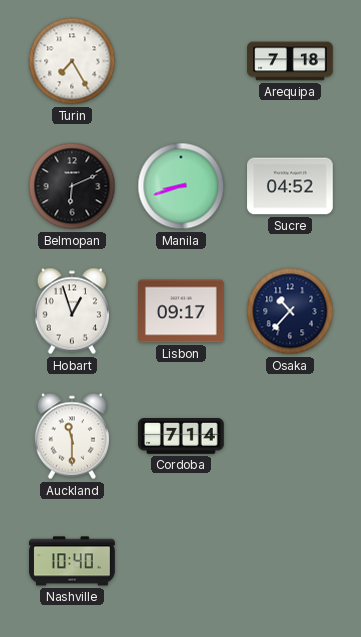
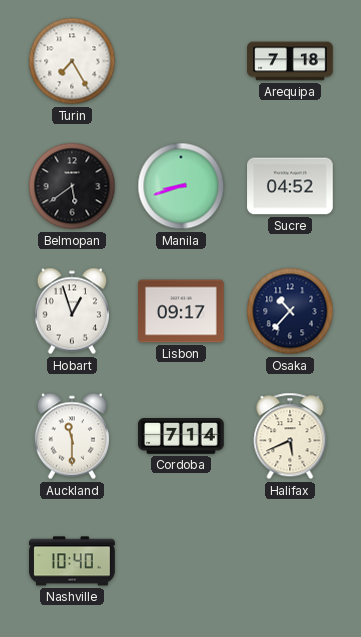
Belmopan: 6:11 -> 5:39
Halifax: none -> 5:41
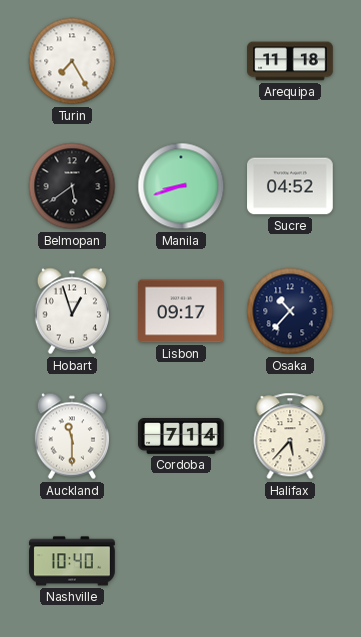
Arequipa: 7:18 -> 11:18
Halifax: 5:41 -> 5:37
